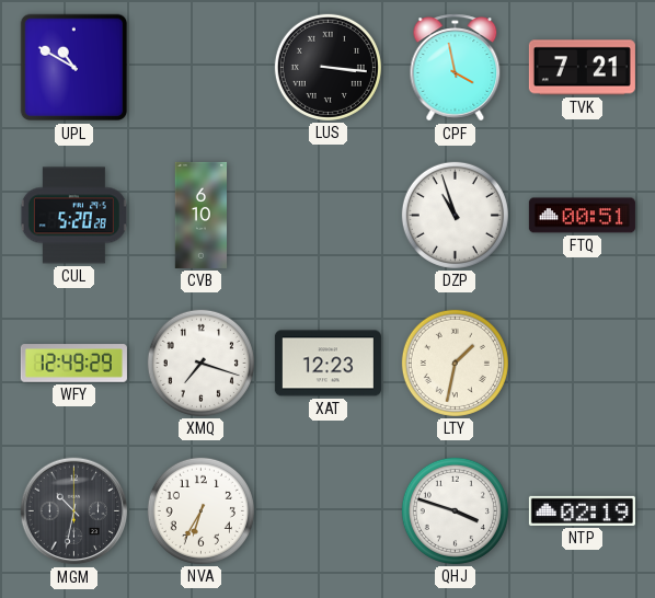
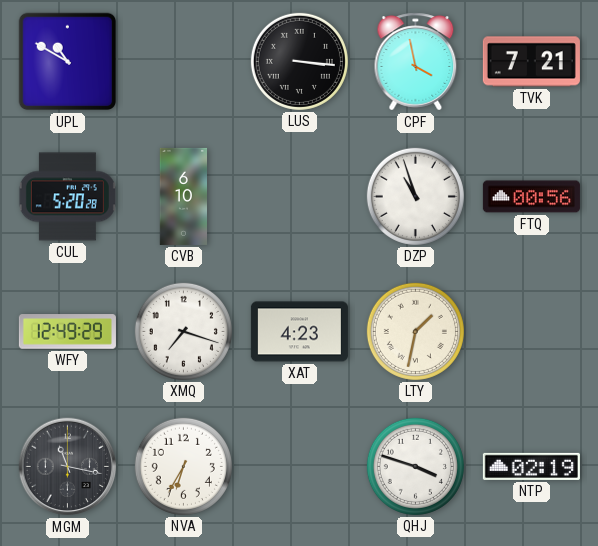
FTQ: 00:51 -> 00:56
XAT: 12:23 -> 4:23
MGM: 10:32 -> 11:17
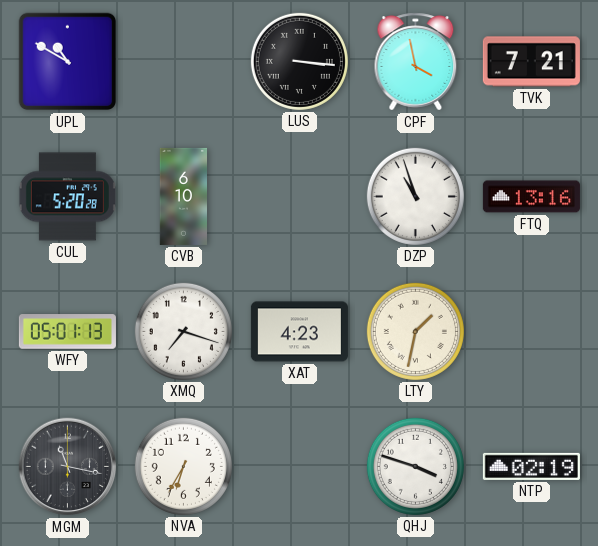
FTQ: 00:56 -> 13:16
WFY: 12:49 -> 05:01
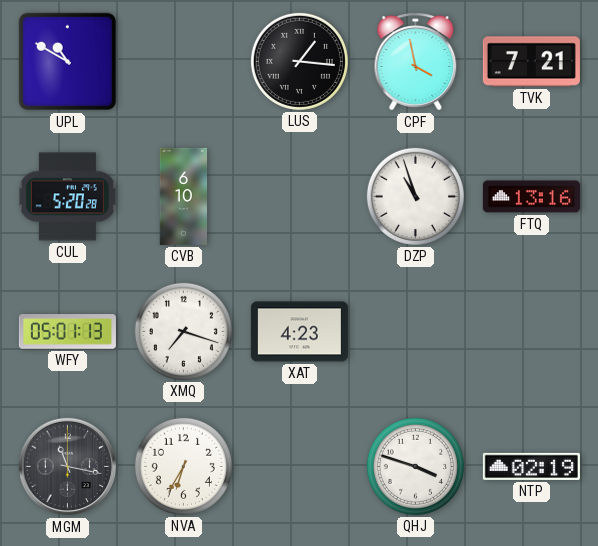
LUS: 3:16 -> 1:16
LTY: 1:32 -> none
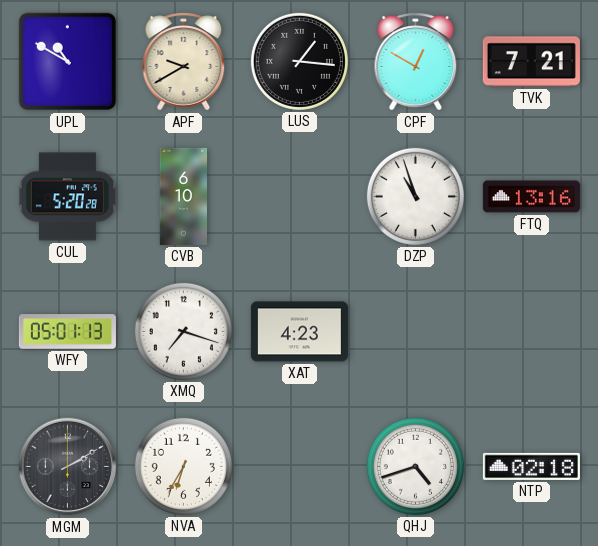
APF: none -> 9:40
CPF: 3:58 -> 12:50
MGM: 11:17 -> 2:10
QHJ: 3:48 -> 4:42
NTP: 02:19 -> 02:18
